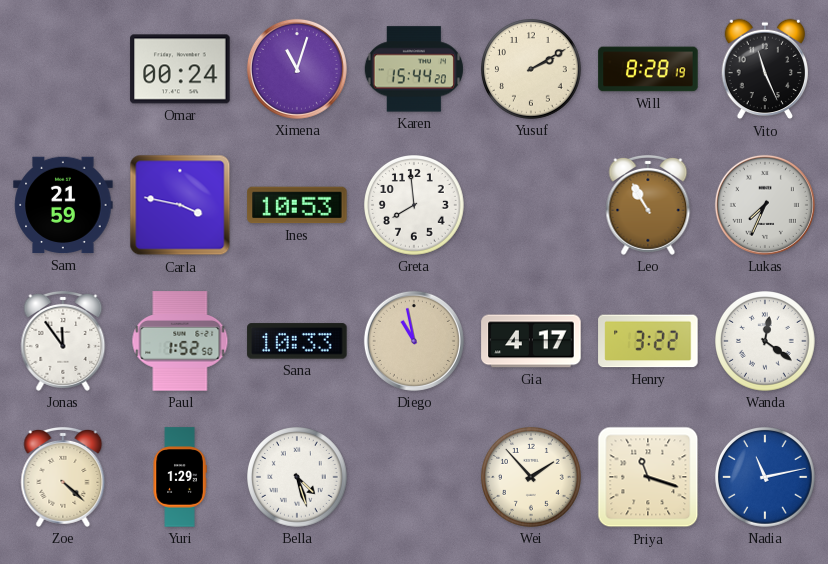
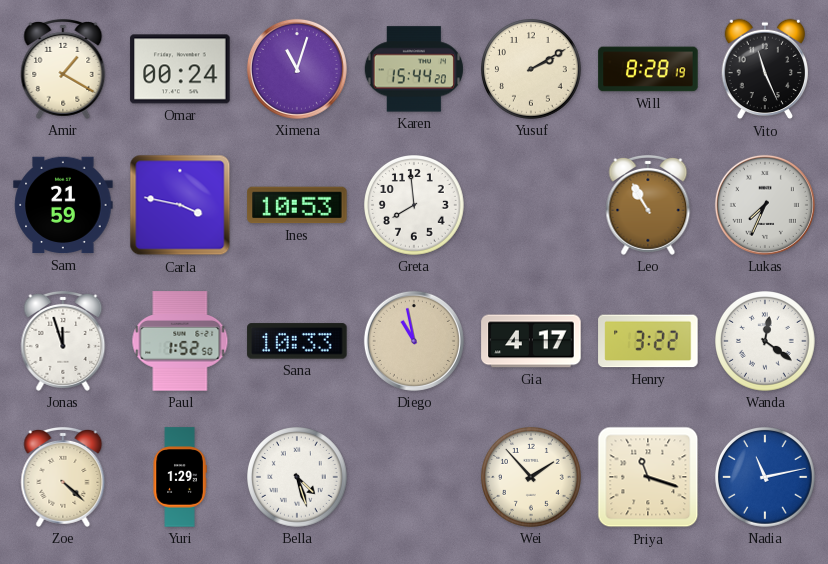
Amir: none -> 1:20
Jonas: 11:54 -> 11:57
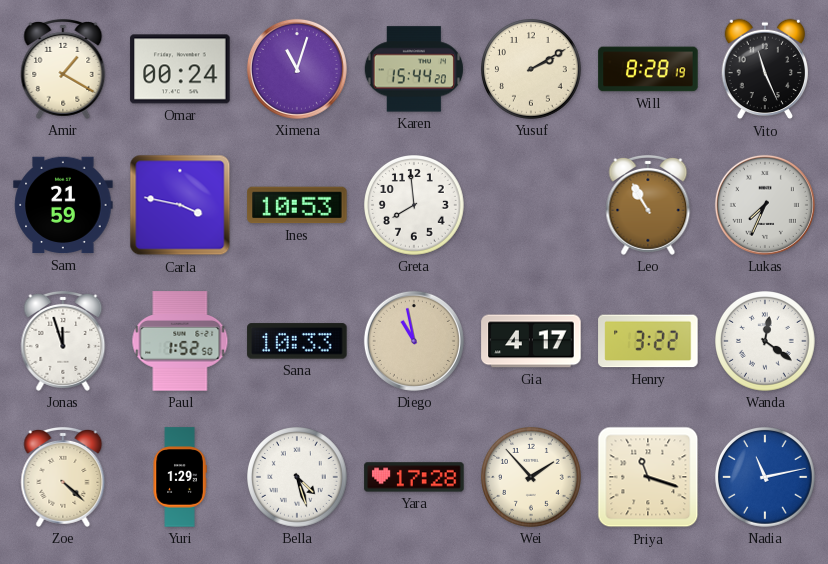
Yara: none -> 17:28
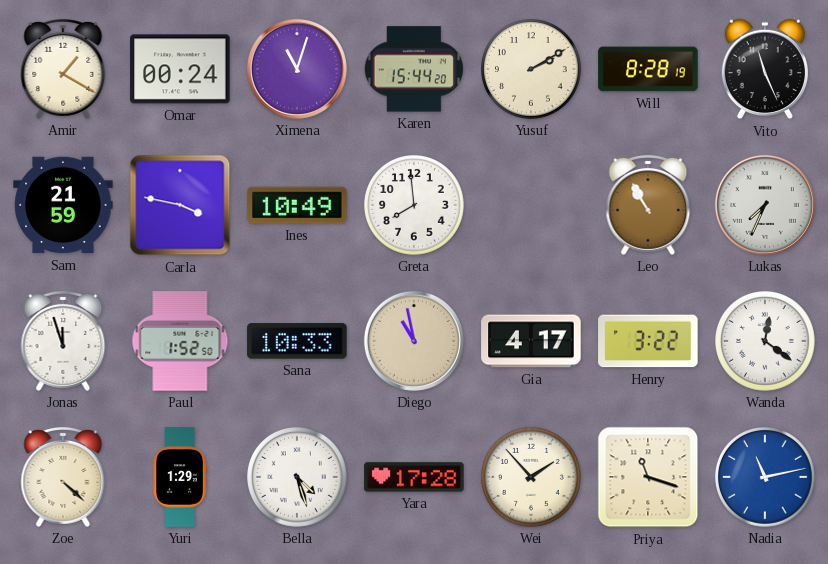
Ines: 10:53 -> 10:49
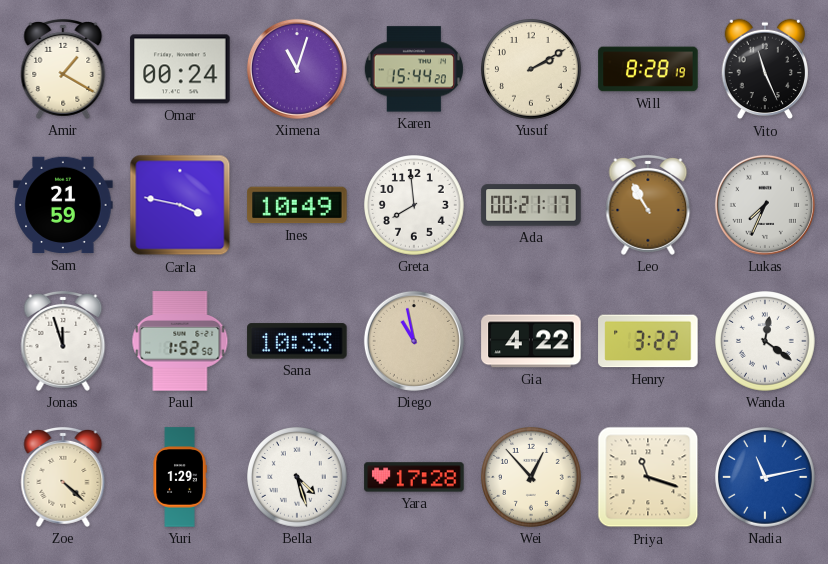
Ada: none -> 00:21
Gia: 4:17 -> 4:22
Wei: 1:53 -> 12:53
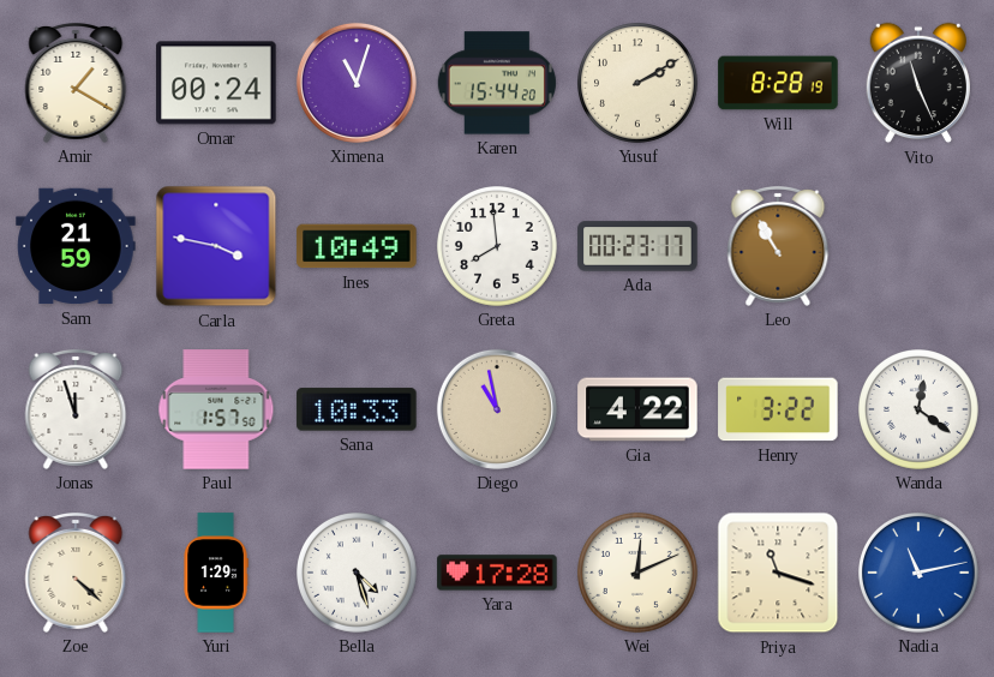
Ada: 00:21 -> 00:23
Lukas: 7:34 -> none
Paul: 1:52 -> 1:57
Wei: 12:53 -> 12:11
